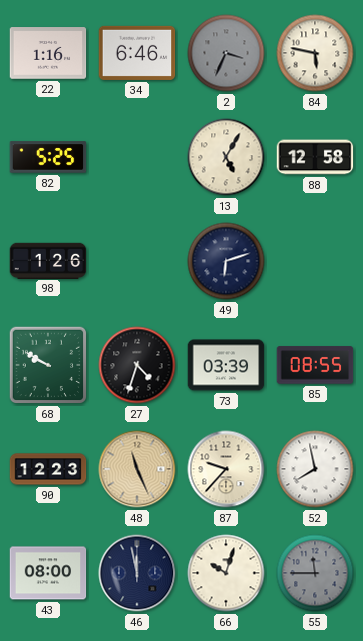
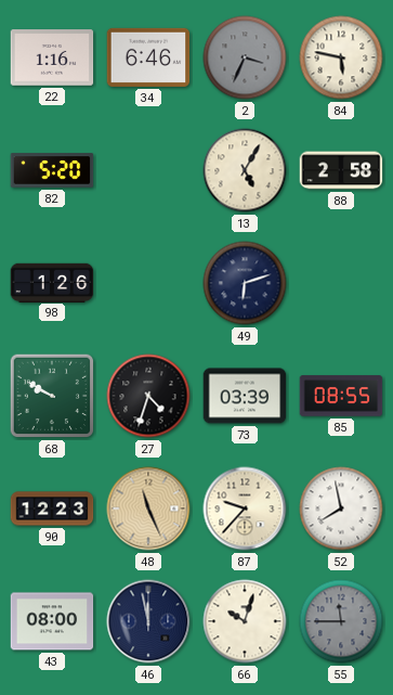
82: 5:25 -> 5:20
88: 12:58 -> 2:58
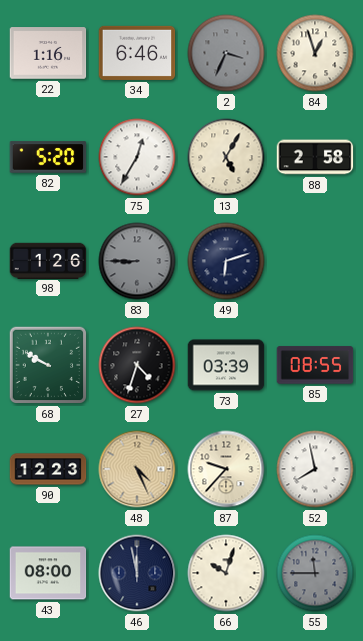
84: 5:47 -> 12:57
75: none -> 12:35
83: none -> 8:45
48: 11:26 -> 4:26
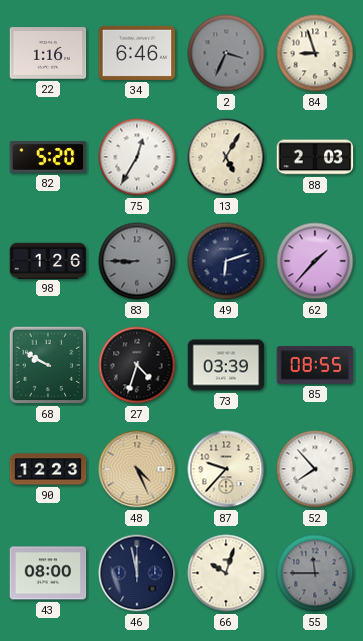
84: 12:57 -> 8:57
88: 2:58 -> 2:03
62: none -> 1:37
52: 7:58 -> 7:53
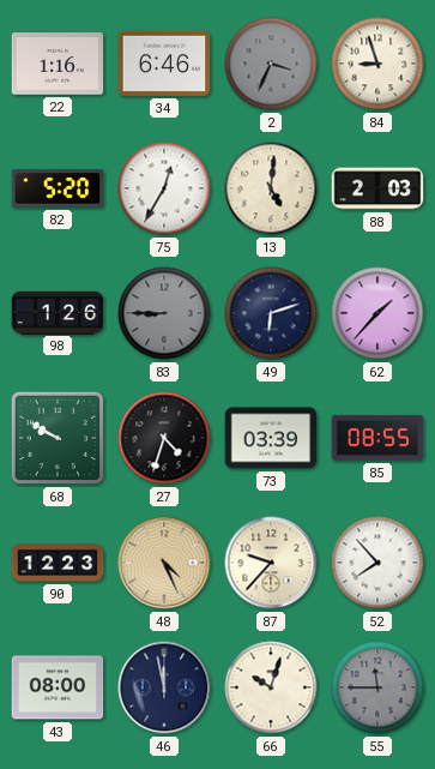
13: 5:05 -> 5:01
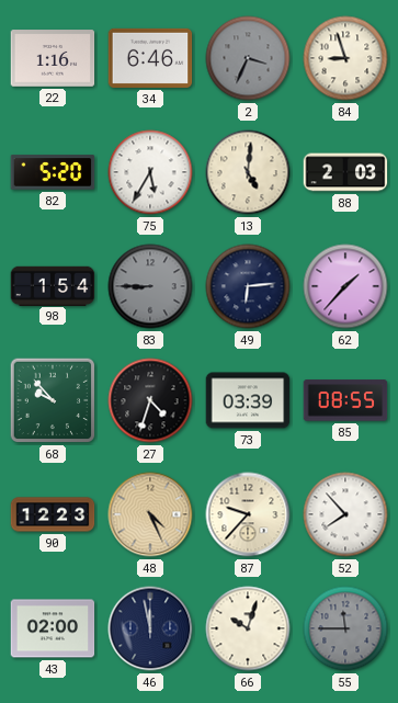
75: 12:35 -> 5:35
98: 1:26 -> 1:54
49: 6:12 -> 6:14
68: 9:50 -> 9:53
43: 08:00 -> 02:00
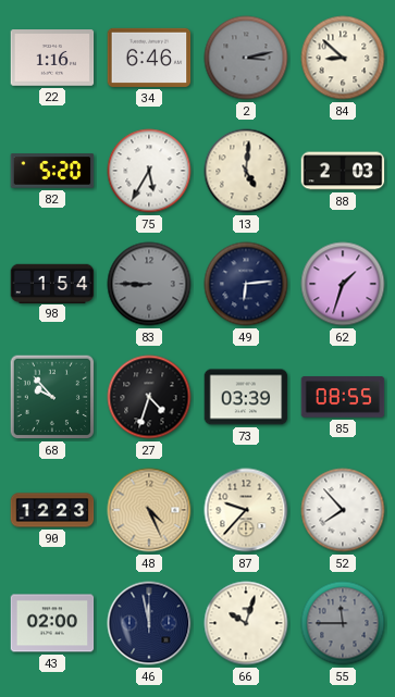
2: 3:34 -> 3:13
84: 8:57 -> 8:52
62: 1:37 -> 1:33
